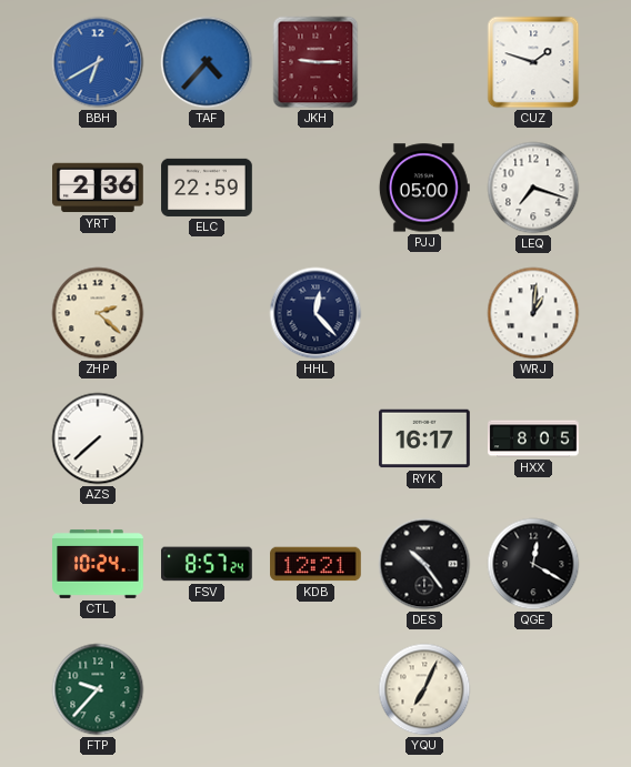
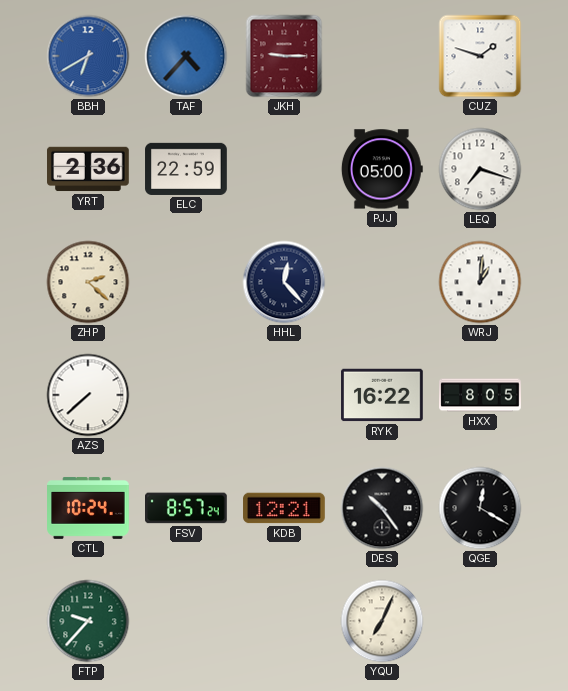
RYK: 16:17 -> 16:22
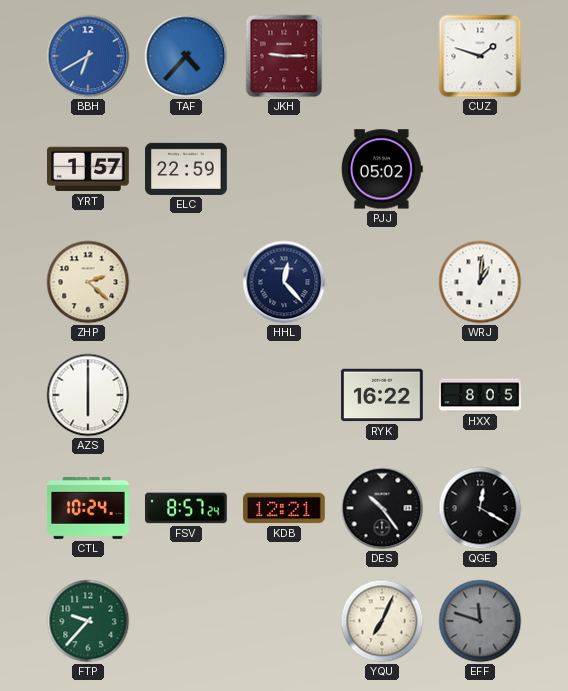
YRT: 2:36 -> 1:57
PJJ: 05:00 -> 05:02
LEQ: 7:18 -> none
AZS: 7:38 -> 6:00
EFF: none -> 11:48
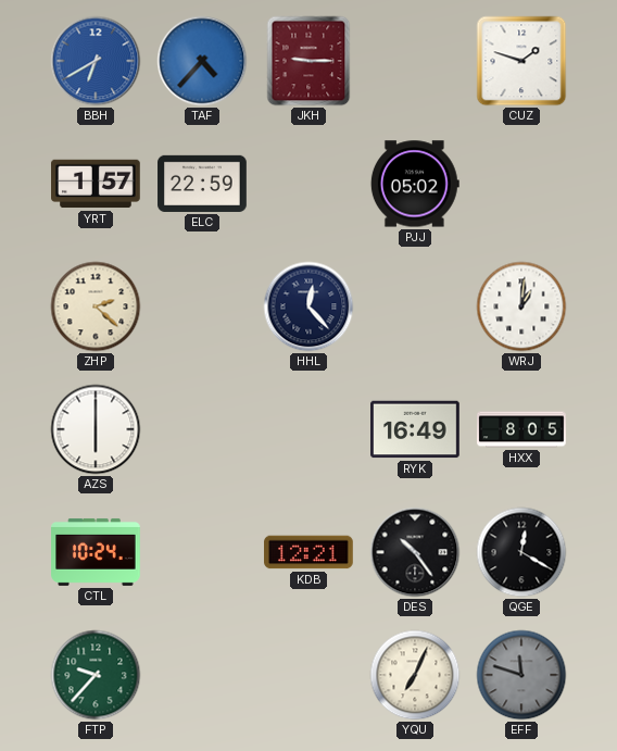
RYK: 16:22 -> 16:49
FSV: 8:57 -> none
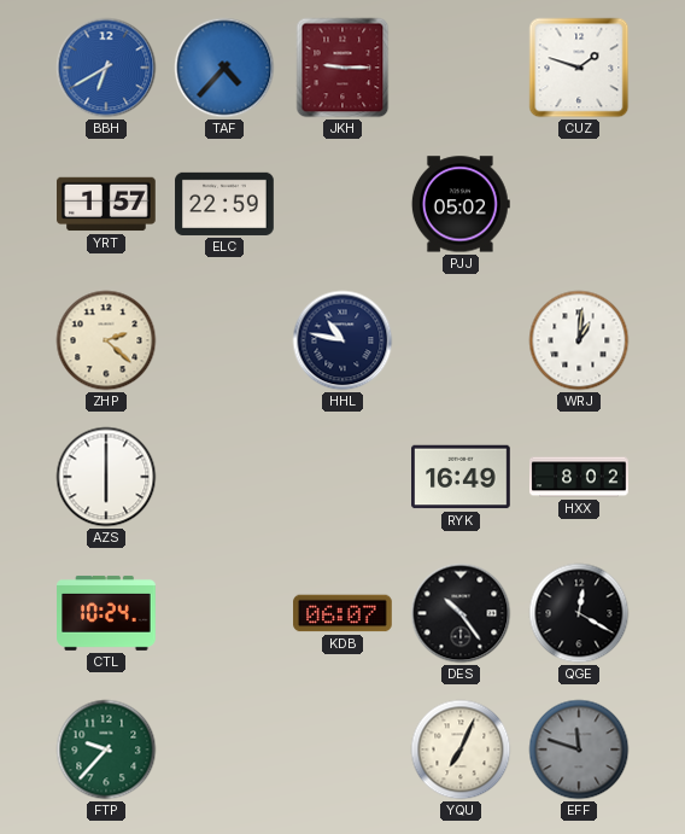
HHL: 12:23 -> 10:47
HXX: 8:05 -> 8:02
KDB: 12:21 -> 06:07
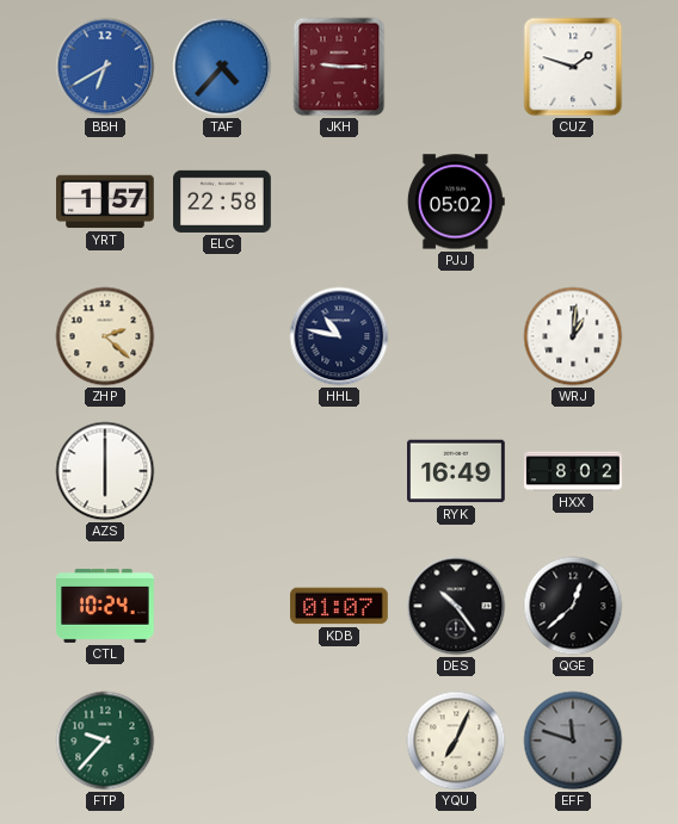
ELC: 22:59 -> 22:58
KDB: 06:07 -> 01:07
QGE: 12:20 -> 12:38
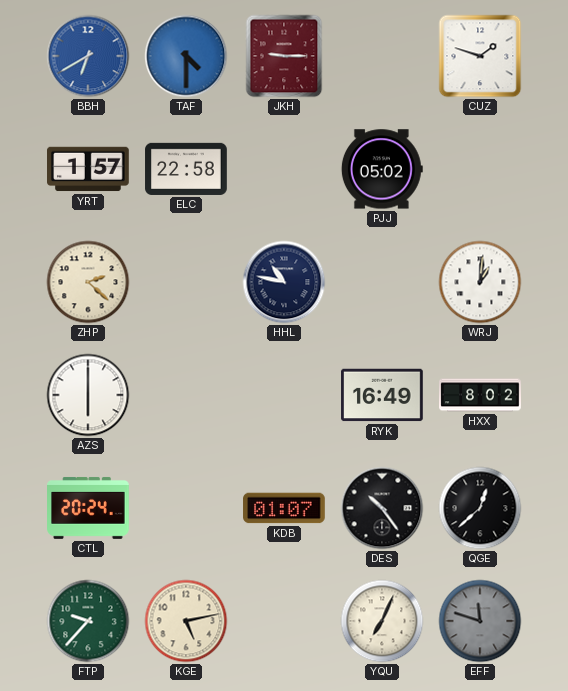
TAF: 4:37 -> 4:30
CTL: 10:24 -> 20:24
KGE: none -> 5:13
